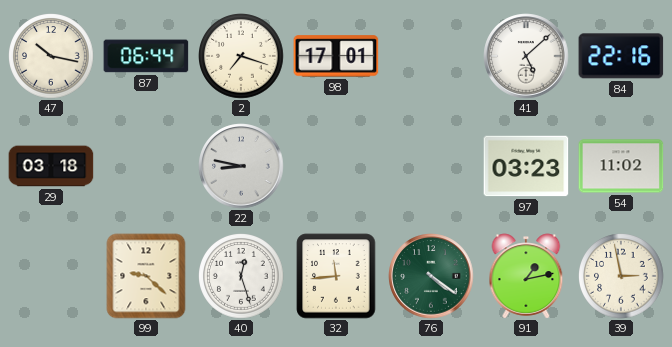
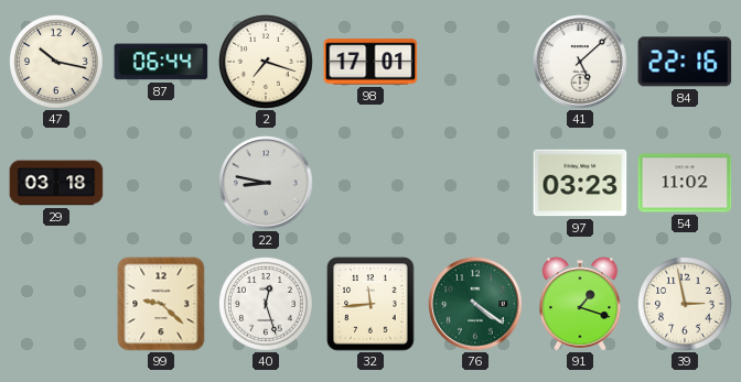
91: 1:13 -> 1:18
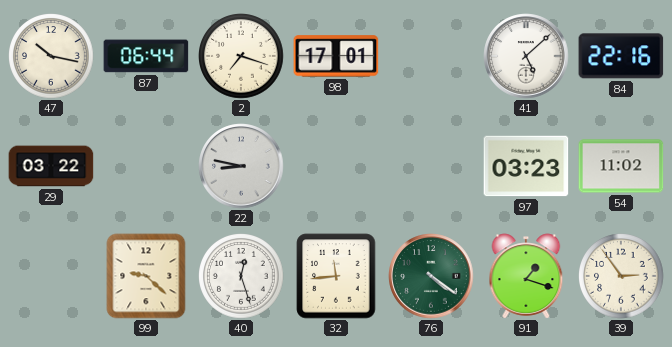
29: 03:18 -> 03:22
39: 2:58 -> 2:54
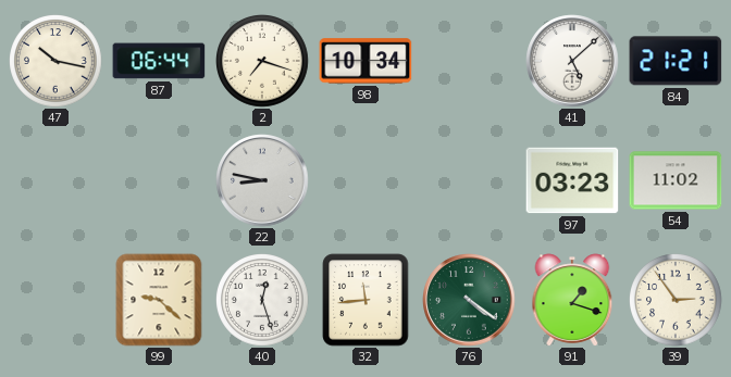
98: 17:01 -> 10:34
84: 22:16 -> 21:21
29: 03:22 -> none
